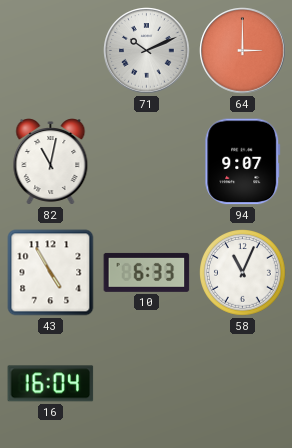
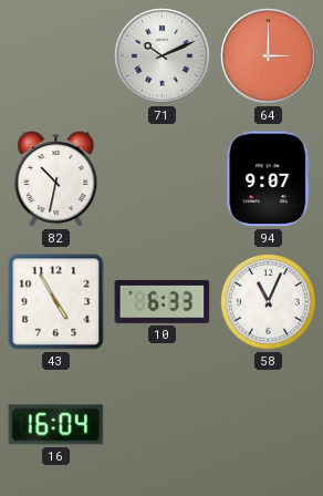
82: 11:02 -> 10:32
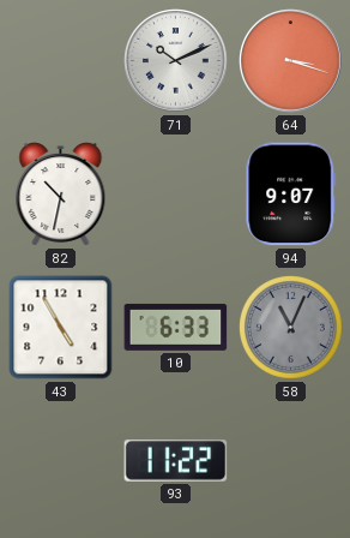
64: 3:00 -> 3:18
58 dial: white -> grey
16: 16:04 -> none
93: none -> 11:22
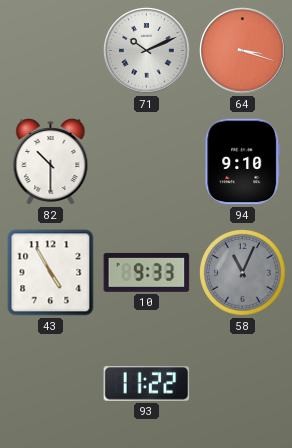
82: 10:32 -> 10:30
94: 9:07 -> 9:10
10: 6:33 -> 9:33
